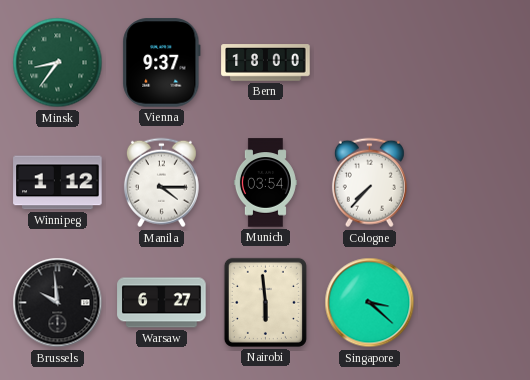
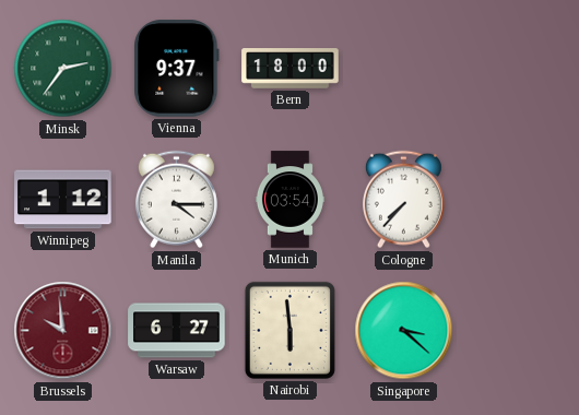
Minsk: 8:36 -> 2:36
Brussels dial: black -> burgundy
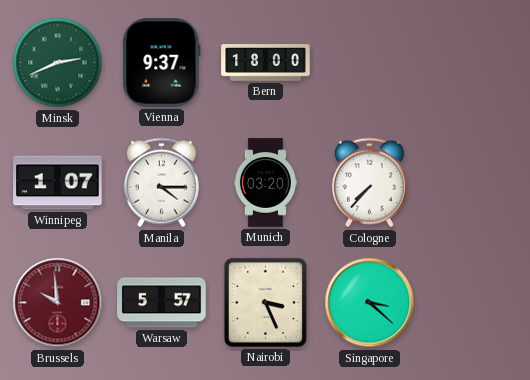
Minsk: 2:36 -> 2:41
Winnipeg: 1:12 -> 1:07
Munich: 03:54 -> 03:20
Warsaw: 6:27 -> 5:57
Nairobi: 5:59 -> 3:26
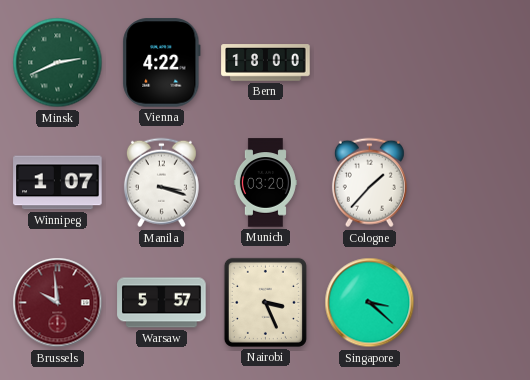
Vienna: 9:37 -> 4:22
Manila: 4:15 -> 3:18
Cologne: 7:37 -> 1:37
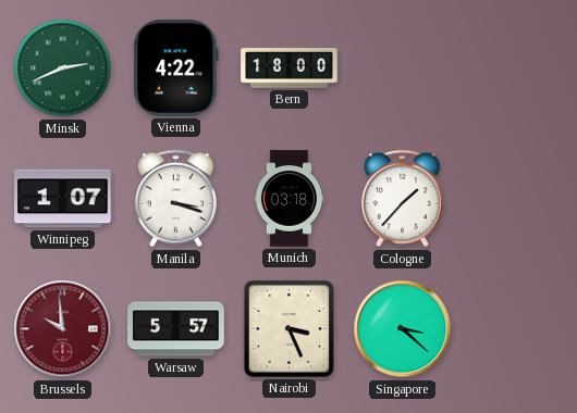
Munich: 03:20 -> 03:18
